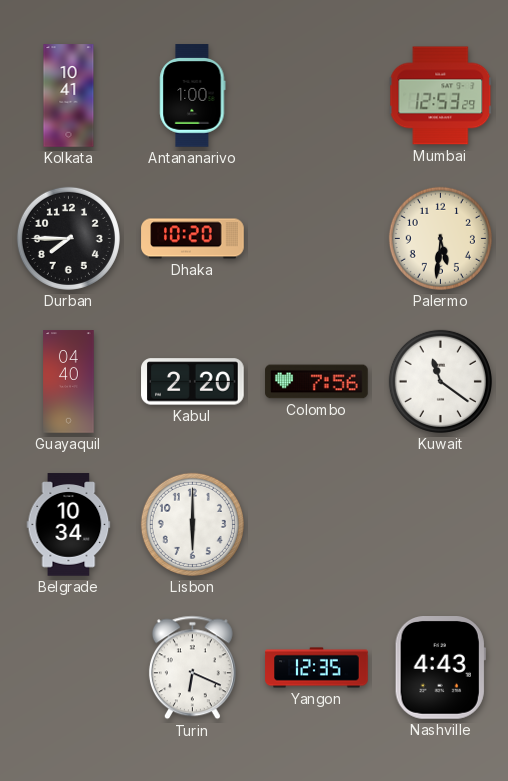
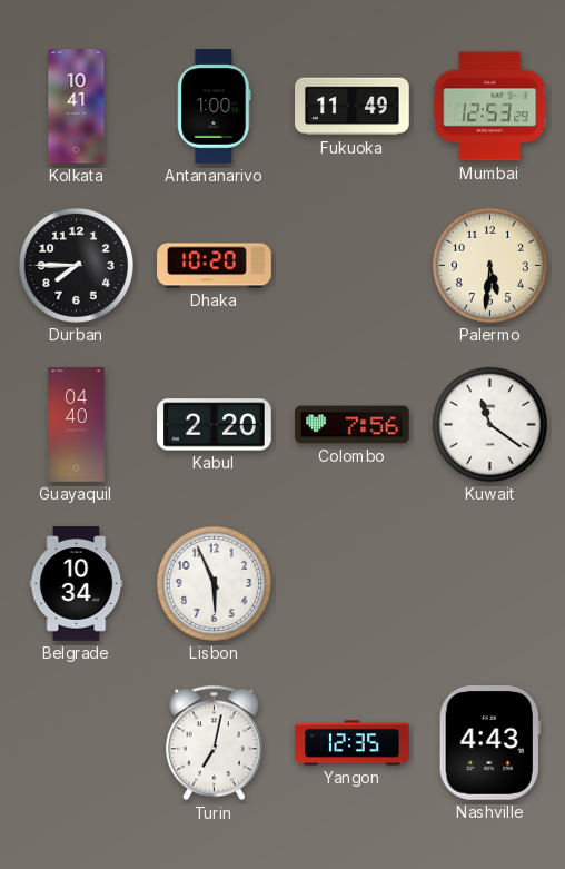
Fukuoka: none -> 11:49
Lisbon: 6:00 -> 5:56
Turin: 6:19 -> 7:02
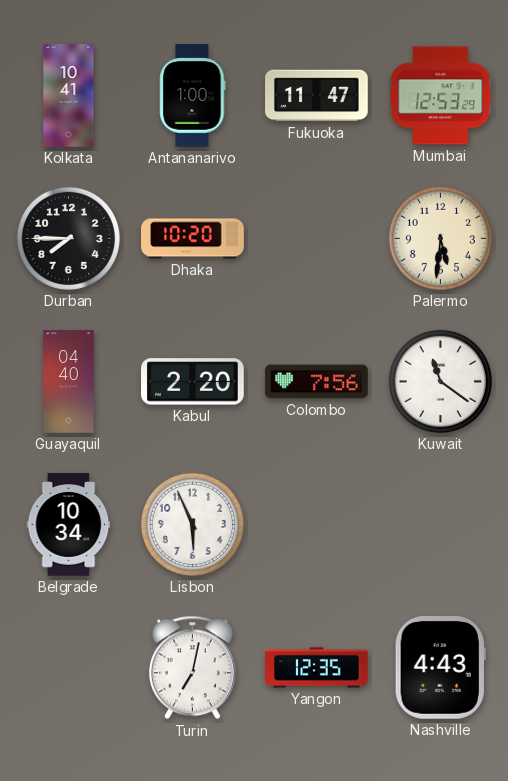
Fukuoka: 11:49 -> 11:47
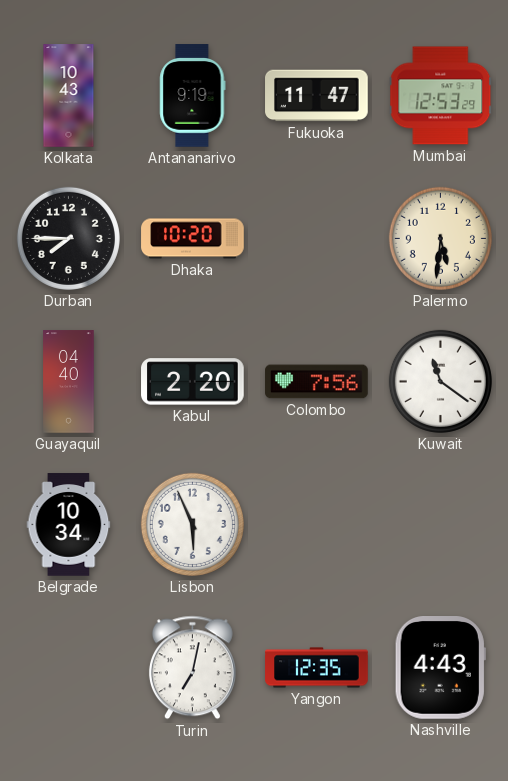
Kolkata: 10:41 -> 10:43
Antananarivo: 1:00 -> 9:19
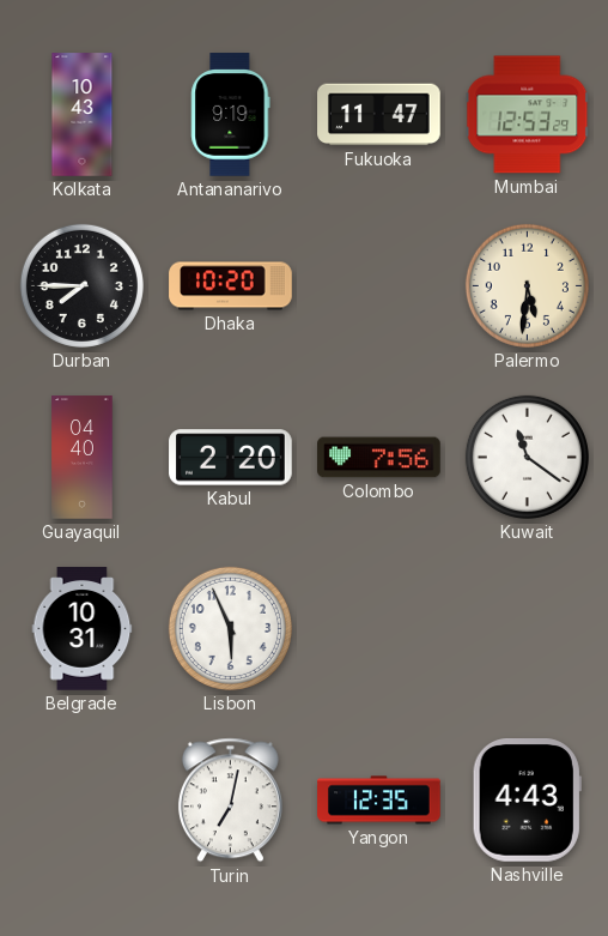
Belgrade: 10:34 -> 10:31
